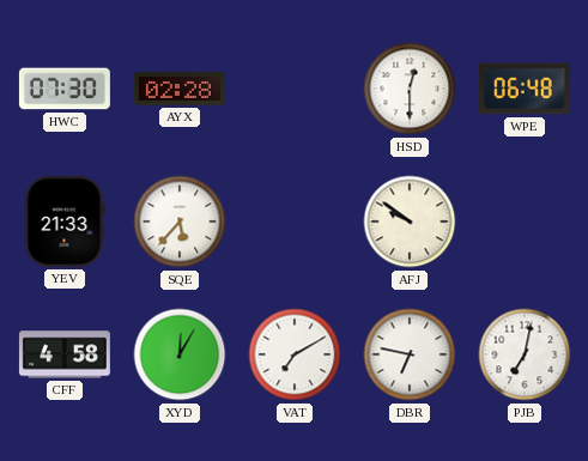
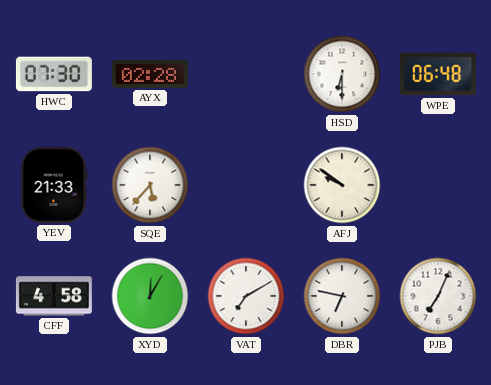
HSD: 12:30 -> 6:30
PJB: 7:02 -> 7:04
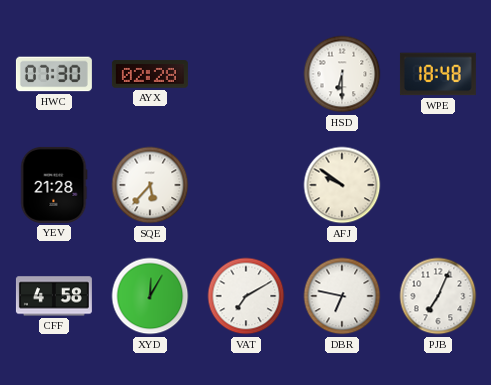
WPE: 06:48 -> 18:48
YEV: 21:33 -> 21:28
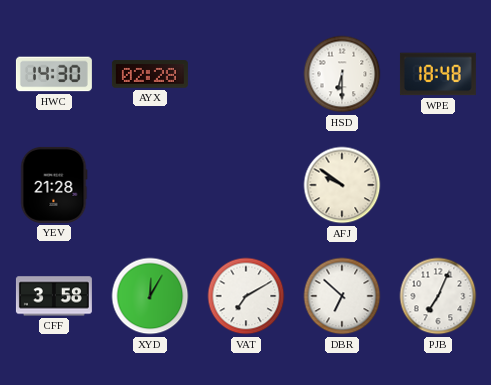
HWC: 07:30 -> 14:30
SQE: 5:37 -> none
CFF: 4:58 -> 3:58
DBR: 6:47 -> 6:52
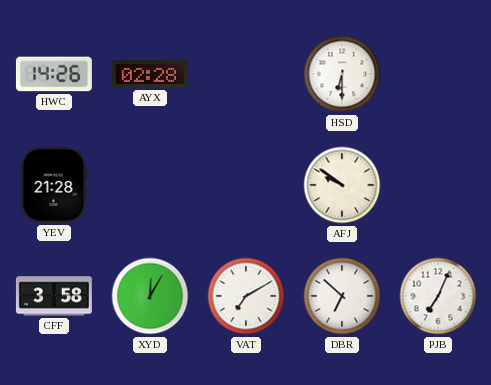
HWC: 14:30 -> 14:26
WPE: 18:48 -> none
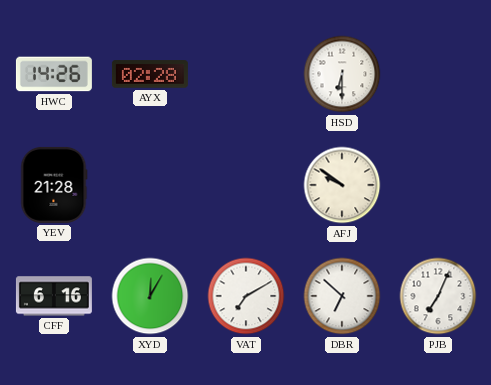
CFF: 3:58 -> 6:16
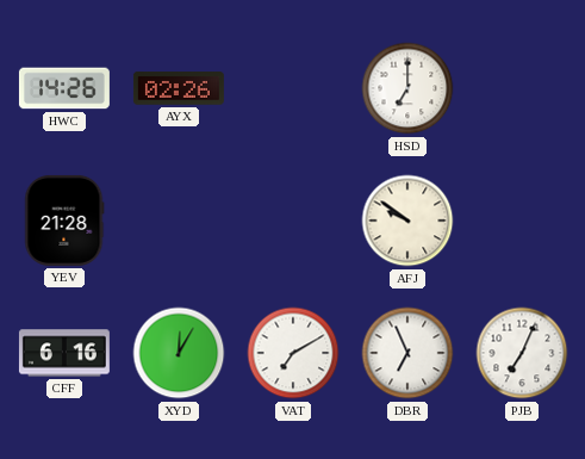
AYX: 02:28 -> 02:26
HSD: 6:30 -> 7:00
DBR: 6:52 -> 6:56
